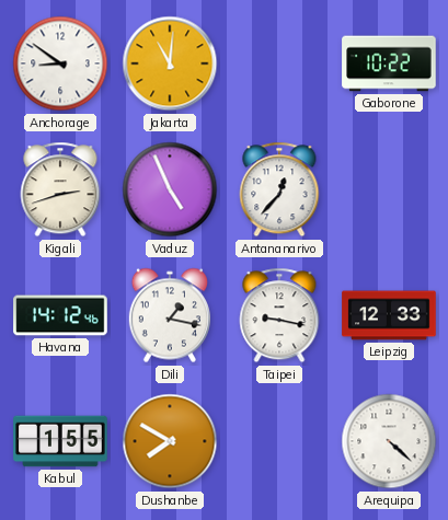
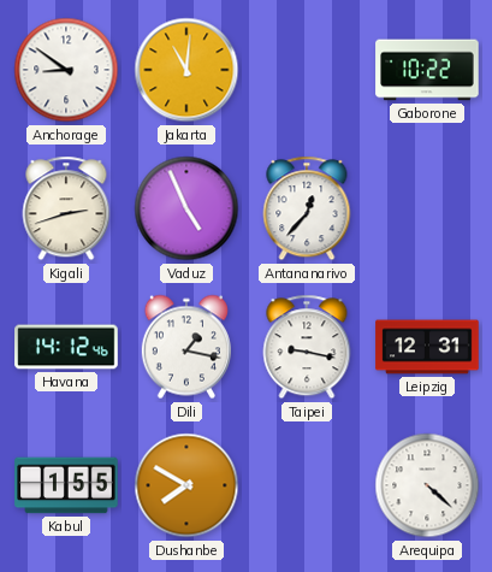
Leipzig: 12:33 -> 12:31
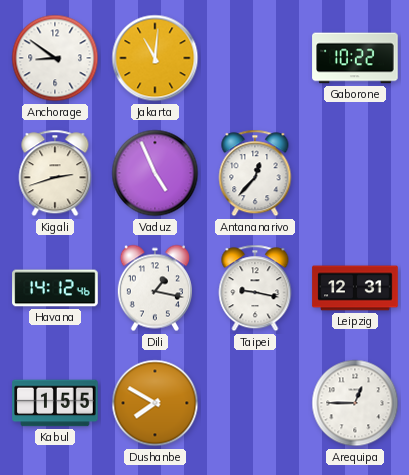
Arequipa: 4:22 -> 12:45
